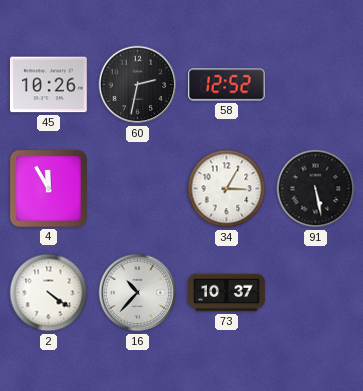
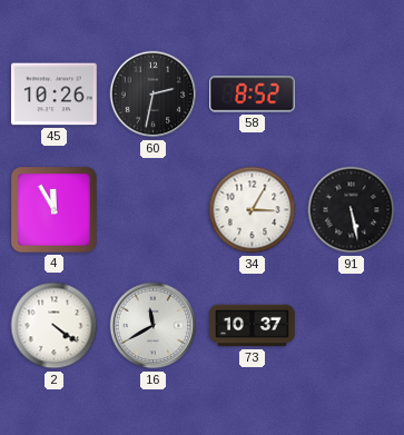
58: 12:52 -> 8:52
16: 10:37 -> 11:40
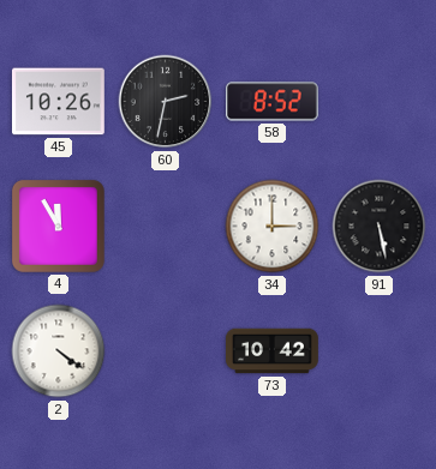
34: 3:05 -> 3:00
16: 11:40 -> none
73: 10:37 -> 10:42
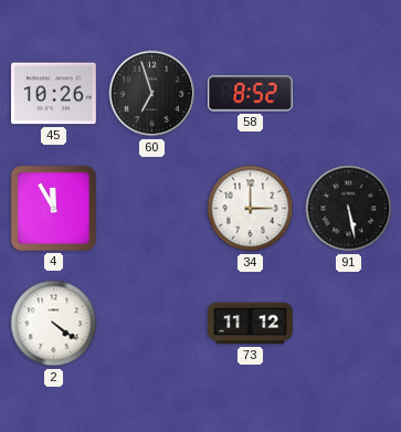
60: 2:32 -> 6:57
73: 10:42 -> 11:12
